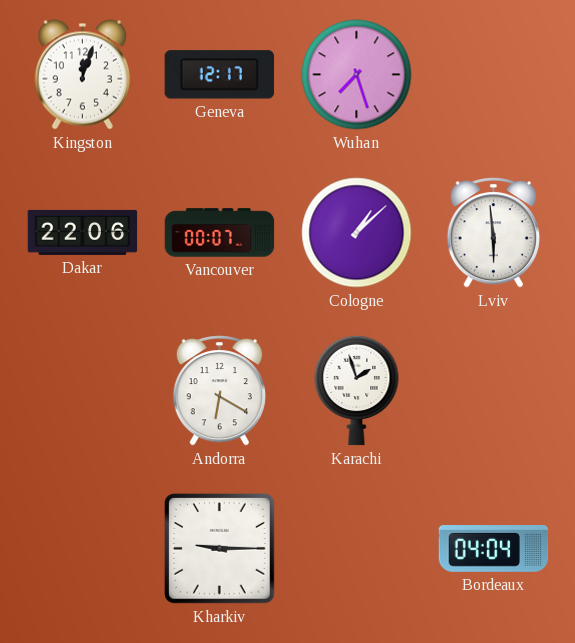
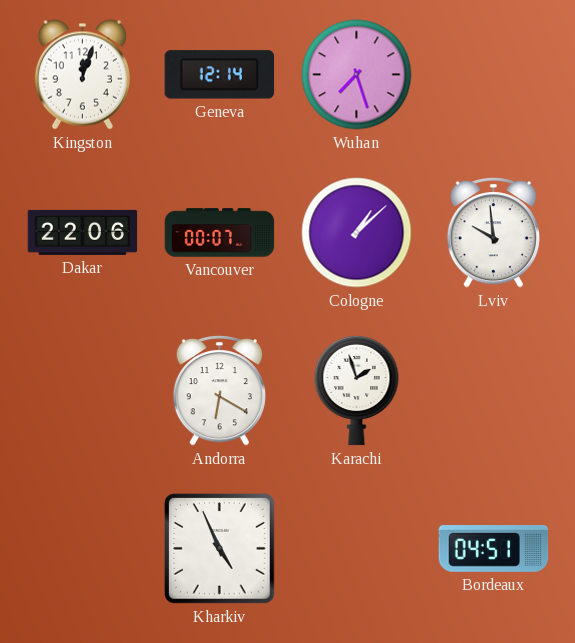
Geneva: 12:17 -> 12:14
Lviv: 5:59 -> 9:59
Kharkiv: 9:15 -> 4:56
Bordeaux: 04:04 -> 04:51
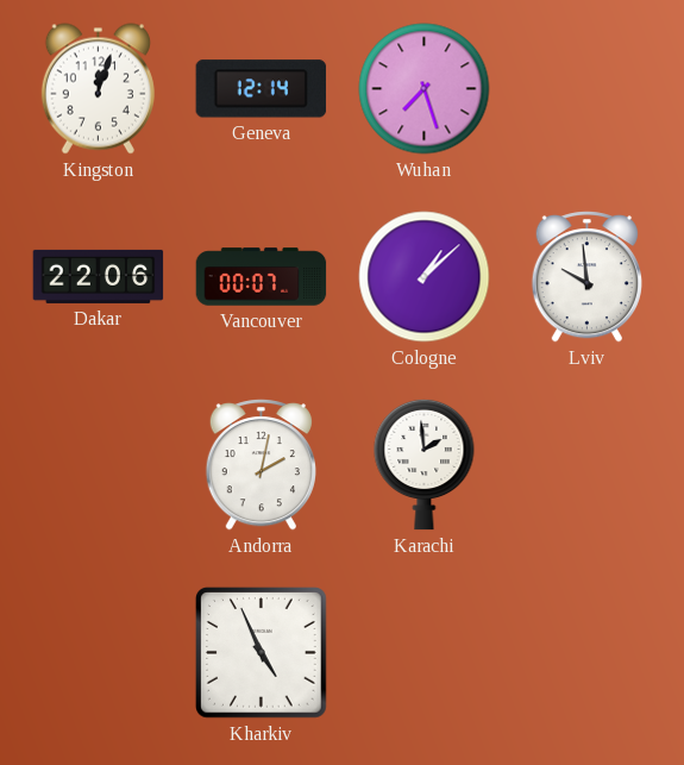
Andorra: 6:20 -> 2:02
Karachi: 1:57 -> 1:59
Bordeaux: 04:51 -> none
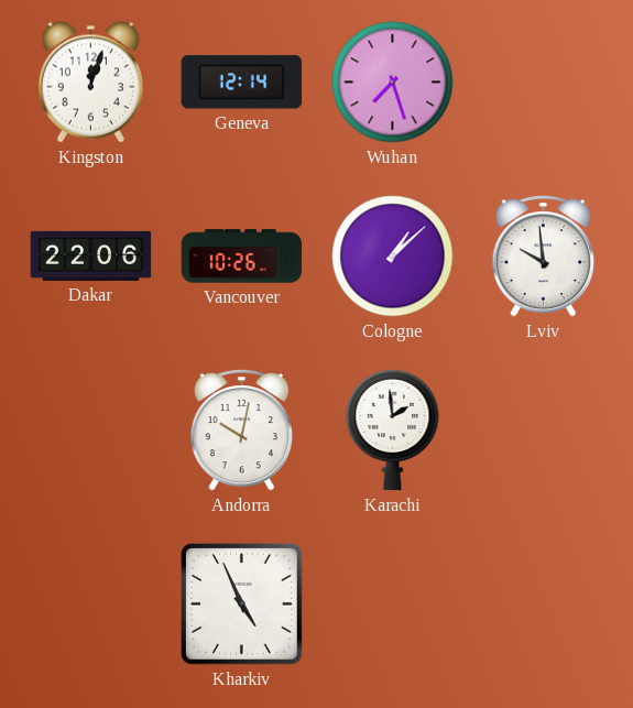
Vancouver: 00:07 -> 10:26
Andorra: 2:02 -> 10:02
